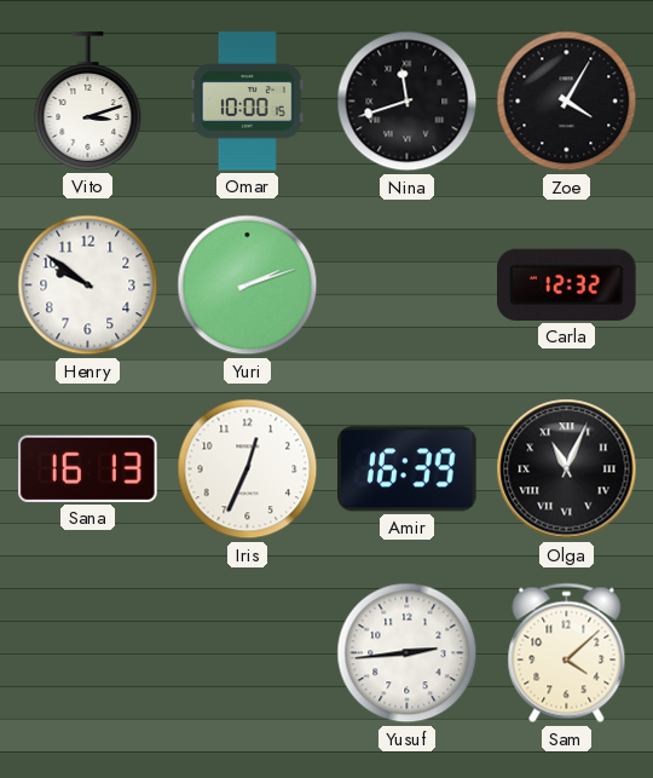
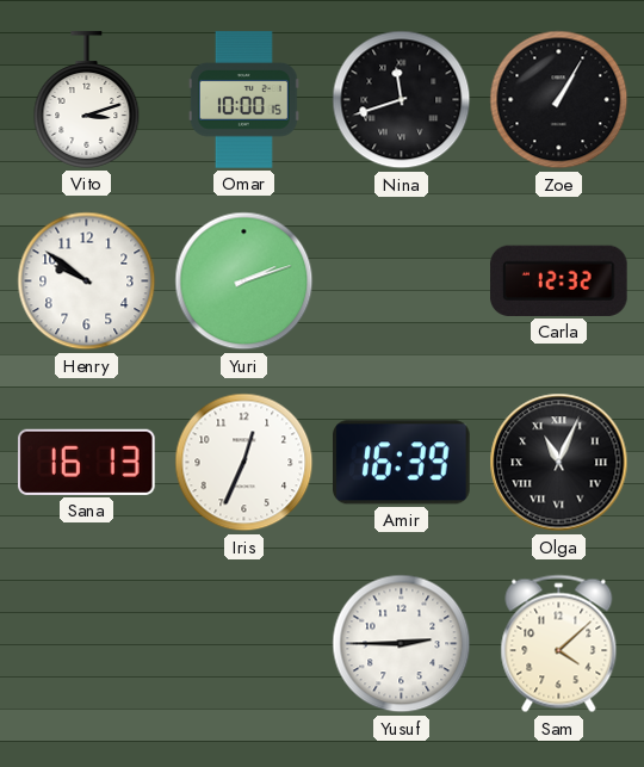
Zoe: 4:05 -> 1:05
Yusuf: 2:44 -> 2:45
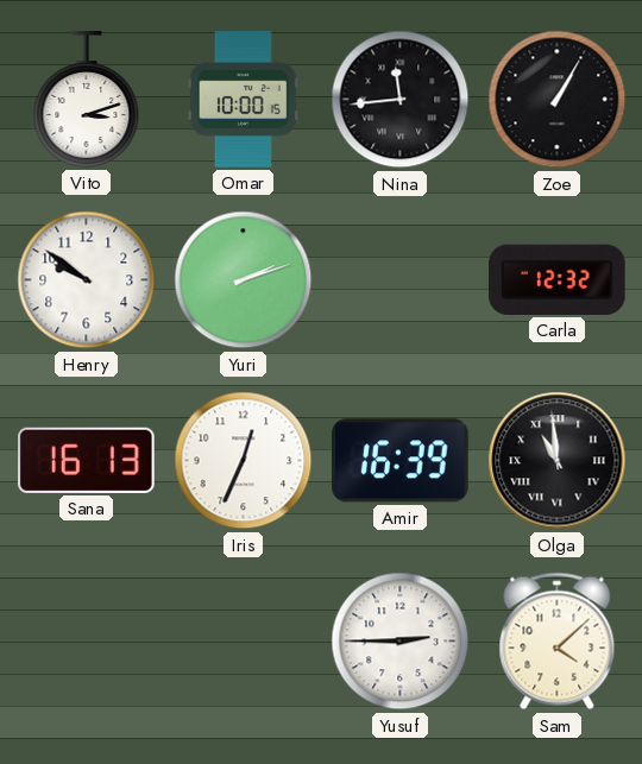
Nina: 11:42 -> 11:44
Olga: 11:04 -> 10:59
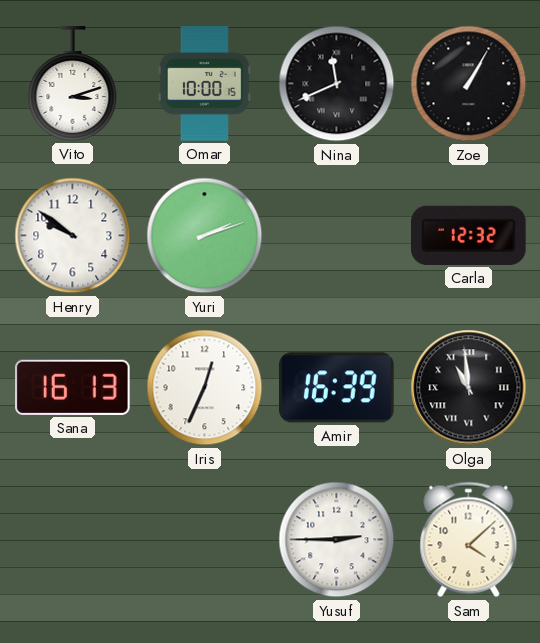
Nina: 11:44 -> 11:41
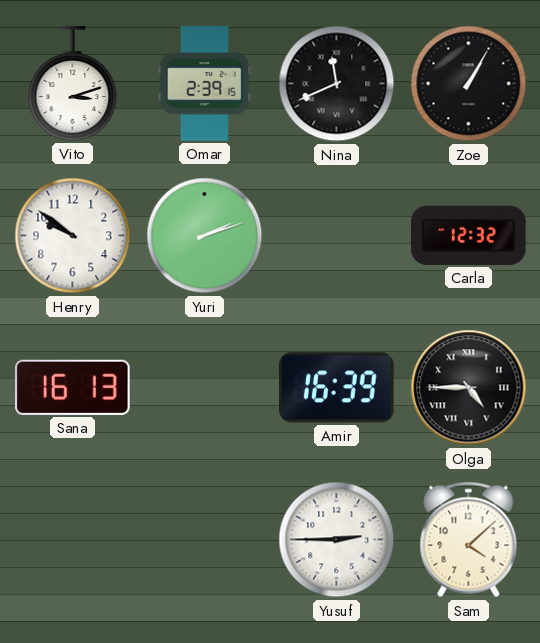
Omar: 10:00 -> 2:39
Iris: 12:34 -> none
Olga: 10:59 -> 4:45
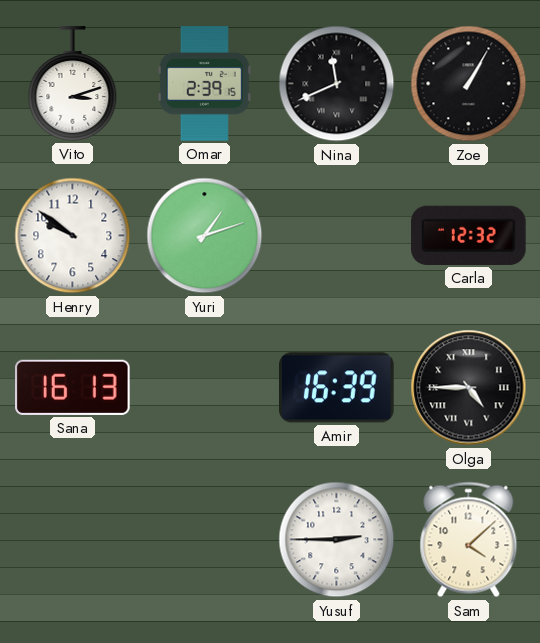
Yuri: 2:12 -> 1:12
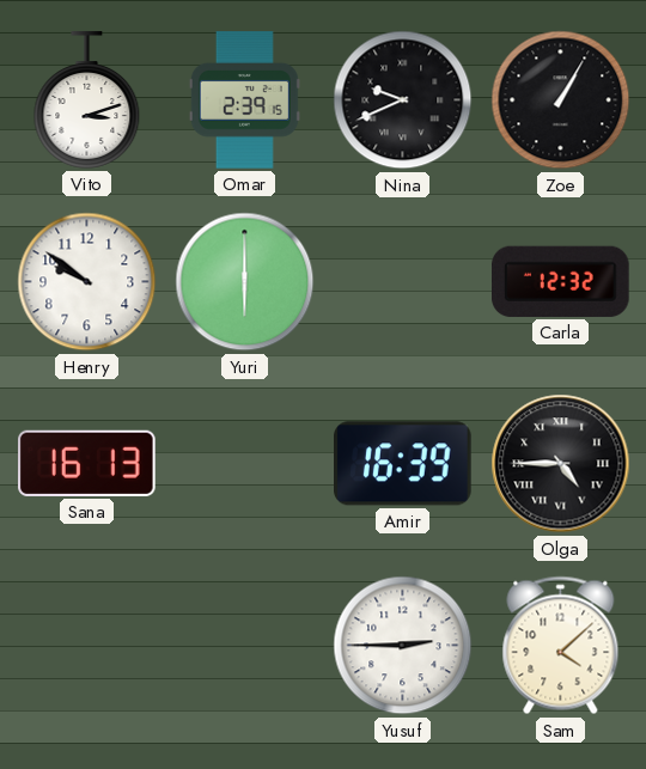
Nina: 11:41 -> 9:41
Yuri: 1:12 -> 6:00
